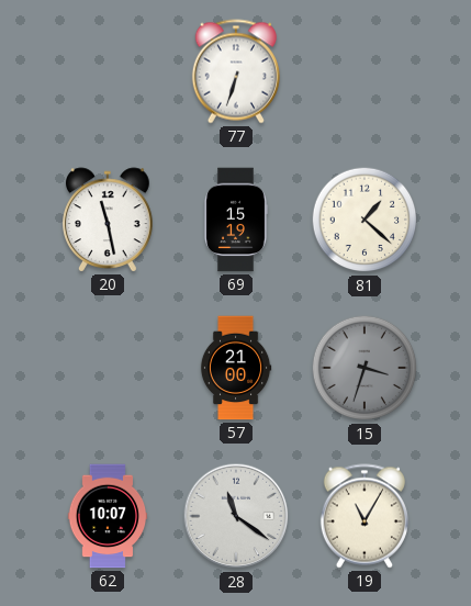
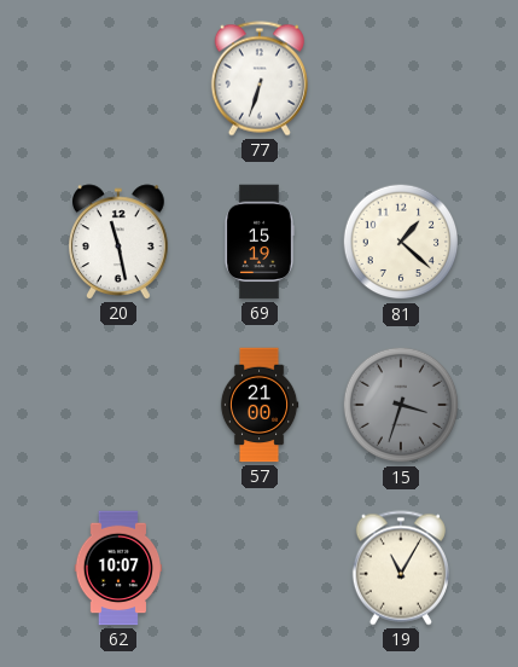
28: 11:21 -> none
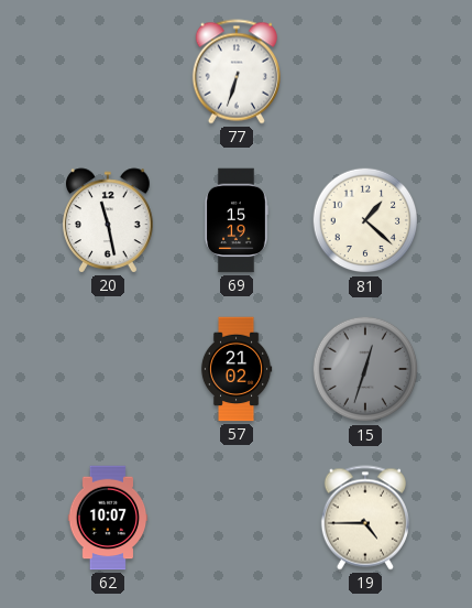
57: 21:00 -> 21:02
15: 3:33 -> 12:33
19: 11:05 -> 4:45
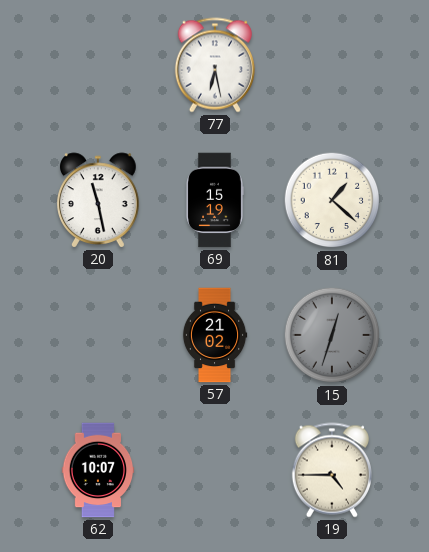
77: 6:33 -> 6:28
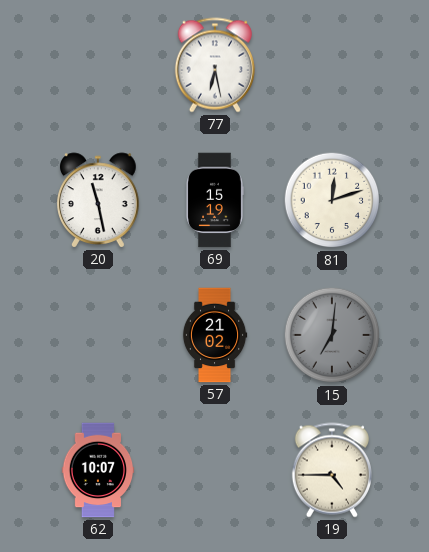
81: 1:22 -> 12:12
15: 12:33 -> 7:01
